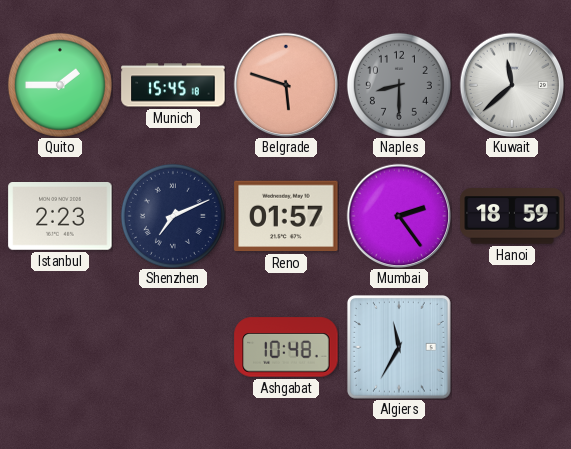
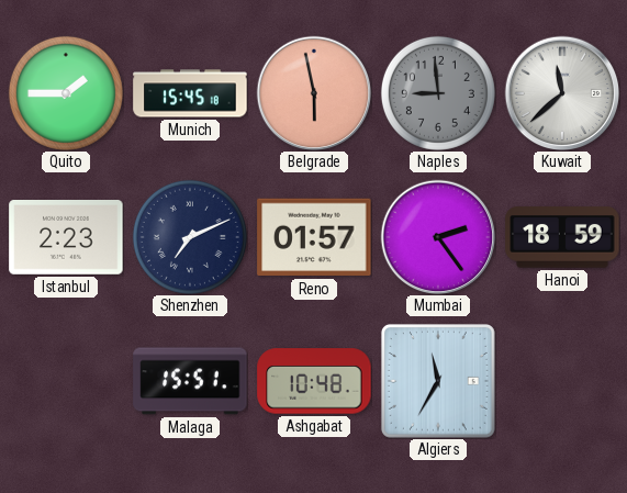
Belgrade: 5:48 -> 5:58
Naples: 8:30 -> 8:59
Malaga: none -> 15:51
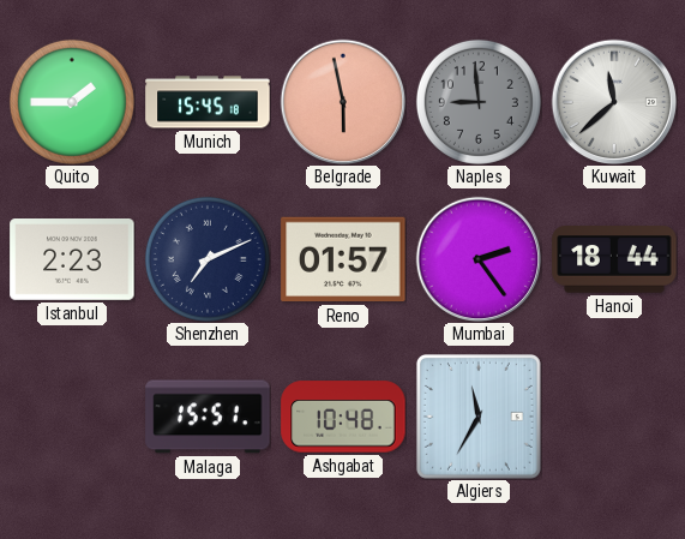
Hanoi: 18:59 -> 18:44
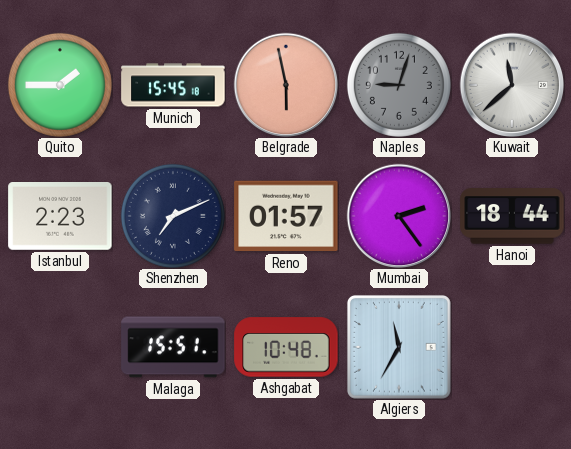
Naples: 8:59 -> 9:03
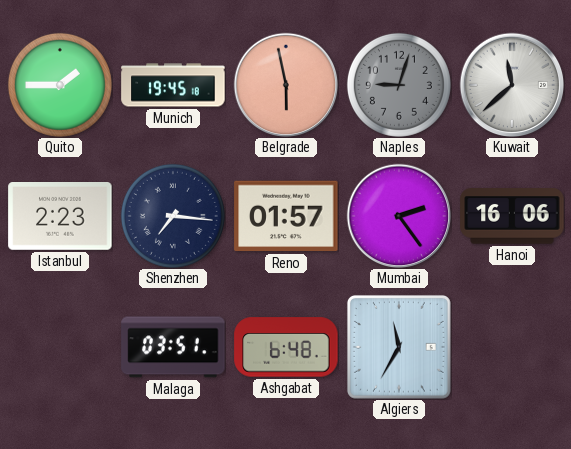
Munich: 15:45 -> 19:45
Shenzhen: 7:11 -> 7:16
Hanoi: 18:44 -> 16:06
Malaga: 15:51 -> 03:51
Ashgabat: 10:48 -> 6:48
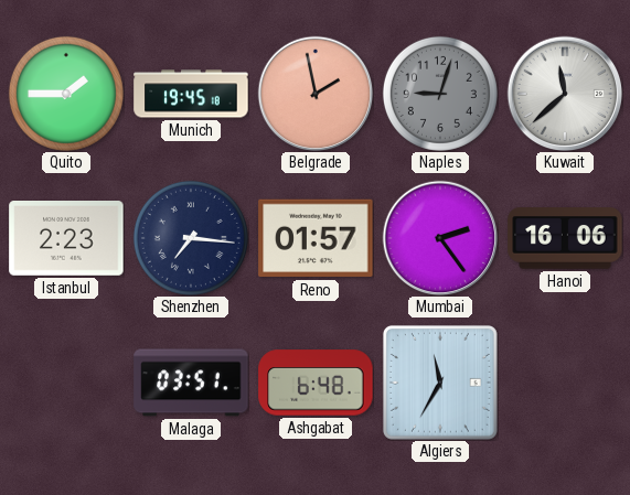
Belgrade: 5:58 -> 1:58
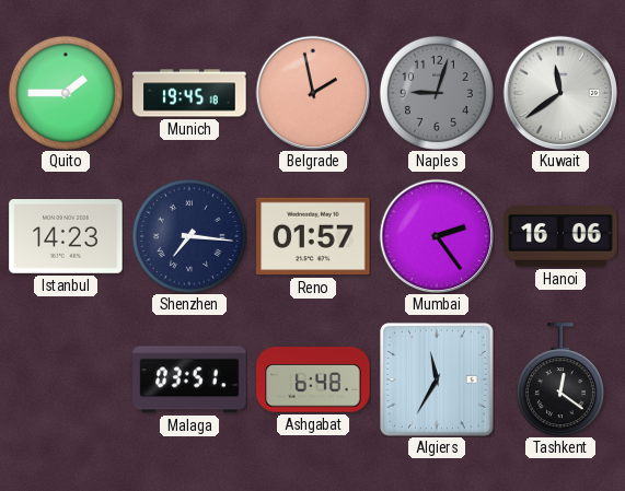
Kuwait: 11:38 -> 11:39
Istanbul: 2:23 -> 14:23
Tashkent: none -> 12:21
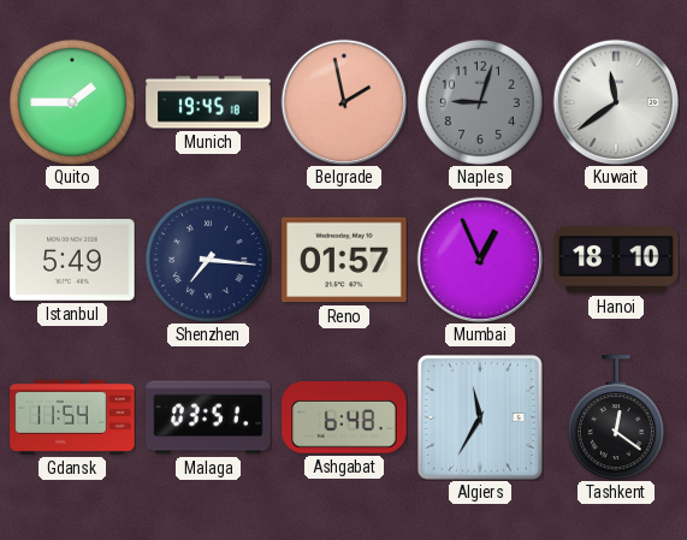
Istanbul: 14:23 -> 5:49
Mumbai: 2:24 -> 12:56
Hanoi: 16:06 -> 18:10
Gdansk: none -> 11:54
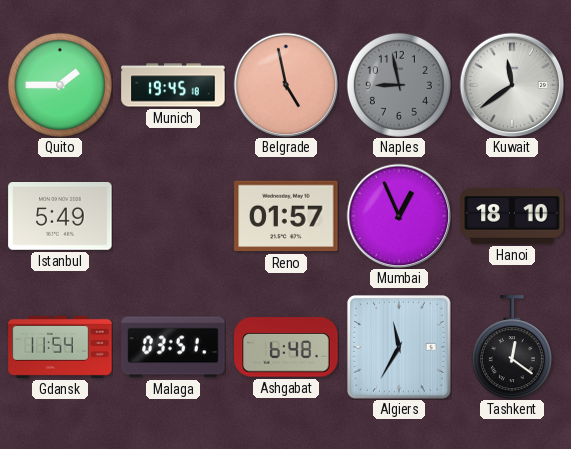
Belgrade: 1:58 -> 4:58
Naples: 9:03 -> 8:58
Shenzhen: 7:16 -> none
